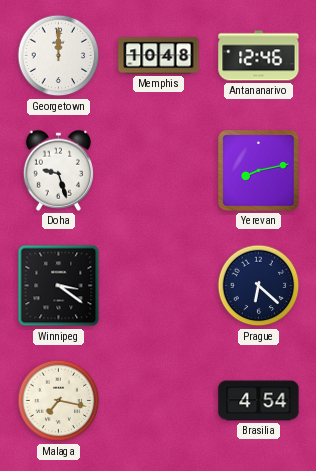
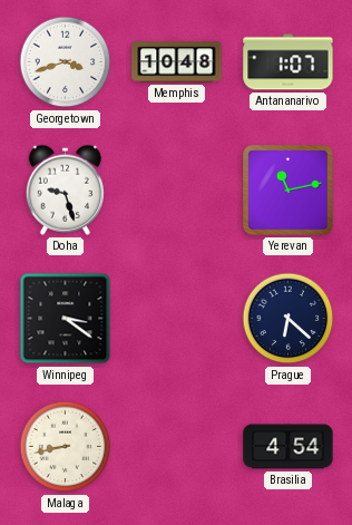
Georgetown: 12:00 -> 3:42
Antananarivo: 12:46 -> 1:07
Yerevan: 8:13 -> 11:13
Malaga: 7:17 -> 8:43
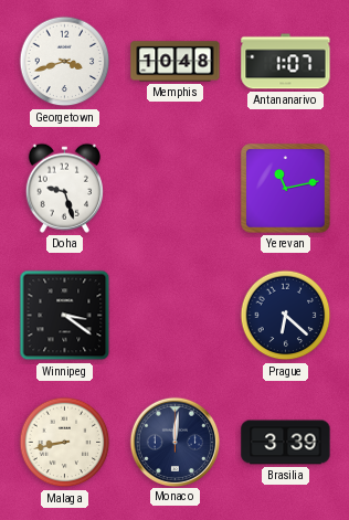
Monaco: none -> 12:01
Brasilia: 4:54 -> 3:39
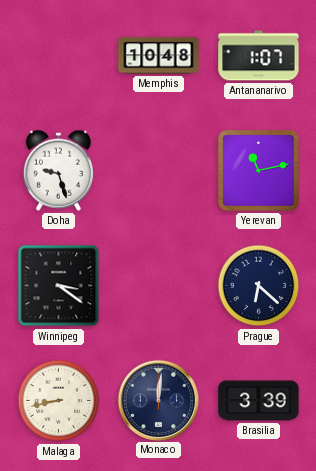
Georgetown: 3:42 -> none
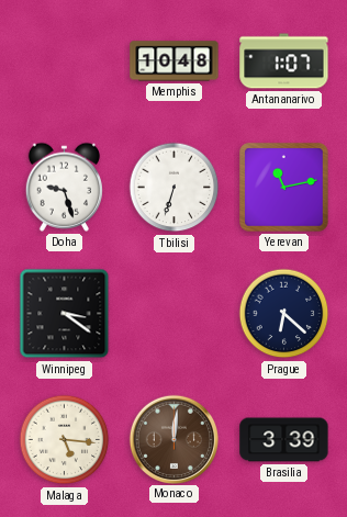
Tbilisi: none -> 6:33
Malaga: 8:43 -> 5:16
Monaco dial: navy -> brown
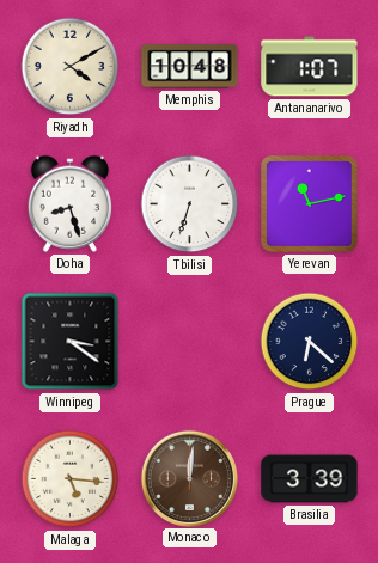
Riyadh: none -> 4:10
Doha: 9:27 -> 8:27
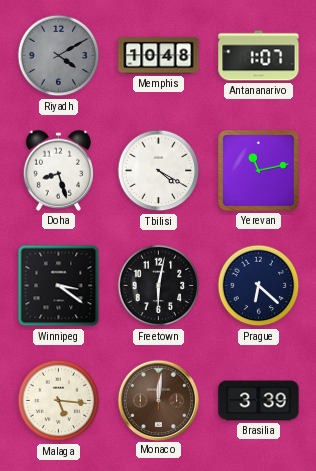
Riyadh dial: cream -> grey
Tbilisi: 6:33 -> 4:20
Freetown: none -> 6:02
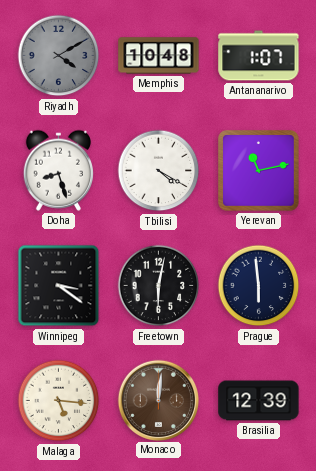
Prague: 6:22 -> 5:59
Brasilia: 3:39 -> 12:39
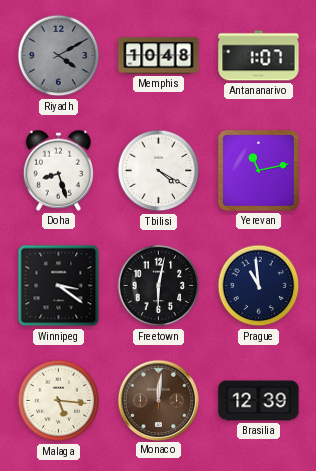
Prague: 5:59 -> 10:59
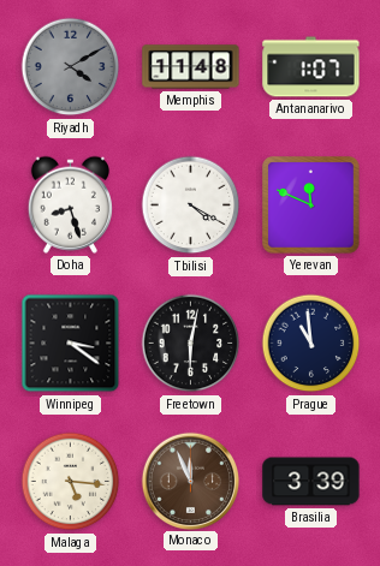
Memphis: 10:48 -> 11:48
Yerevan: 11:13 -> 11:49
Monaco: 12:01 -> 11:56
Brasilia: 12:39 -> 3:39
